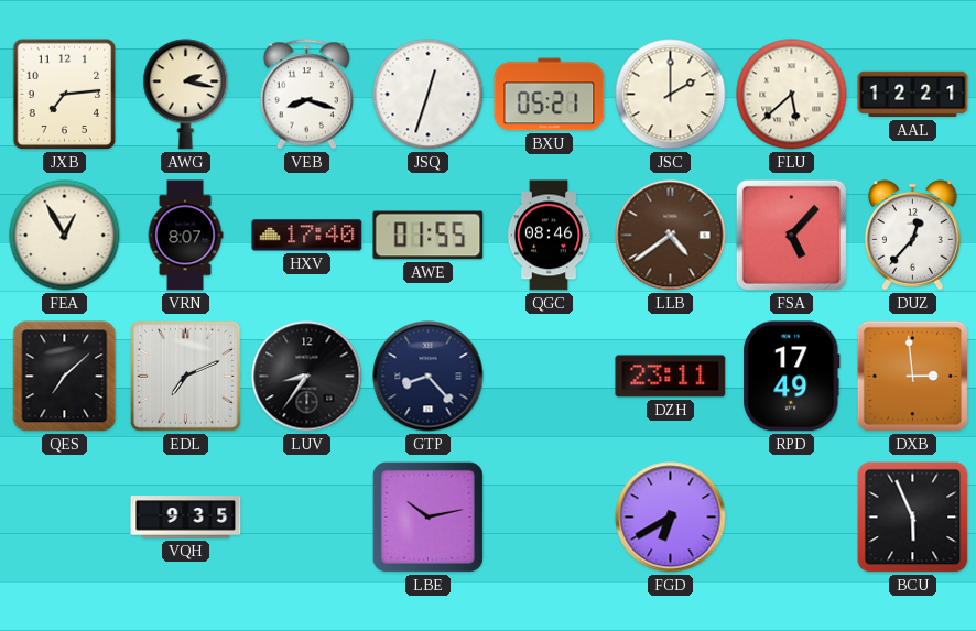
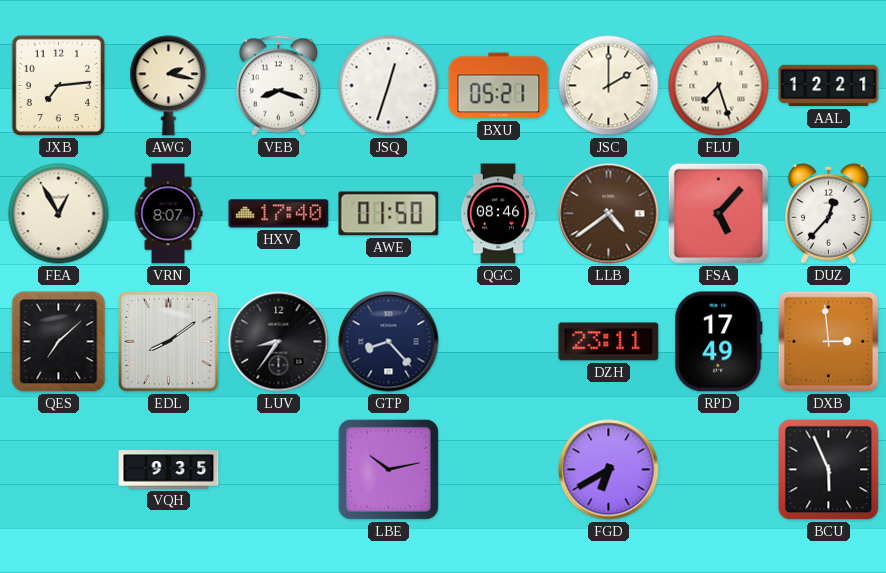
FLU: 5:38 -> 7:27
AWE: 01:55 -> 01:50
EDL: 7:11 -> 8:09
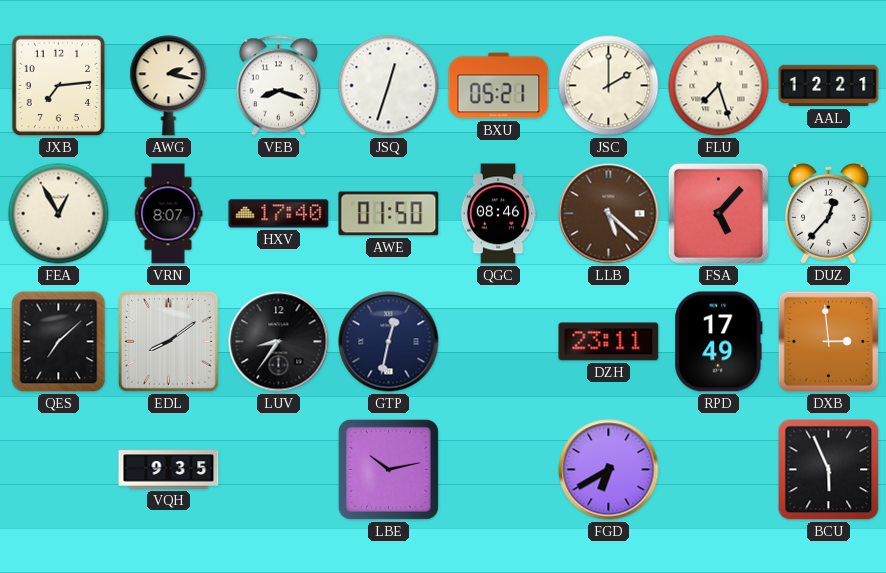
LLB: 4:39 -> 5:22
GTP: 8:23 -> 12:32
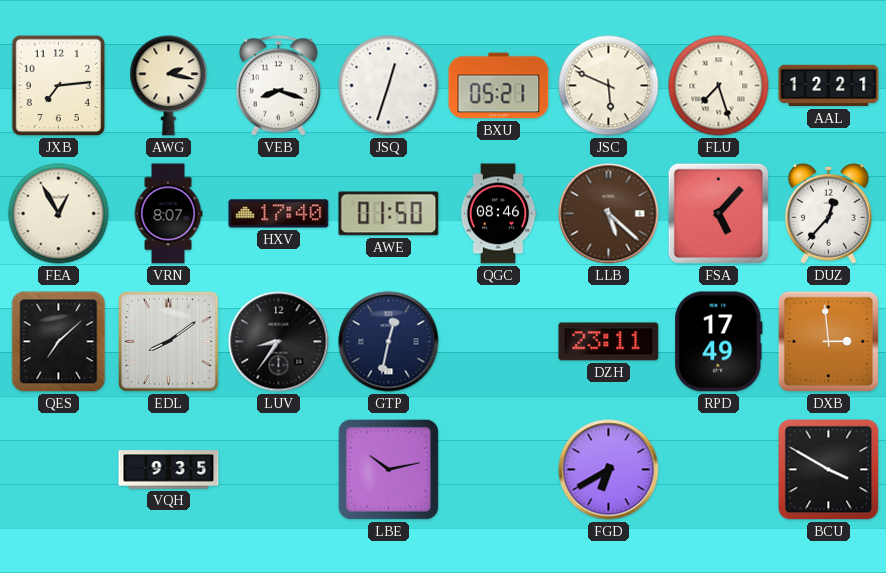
JSC: 2:00 -> 5:49
BCU: 5:56 -> 3:50
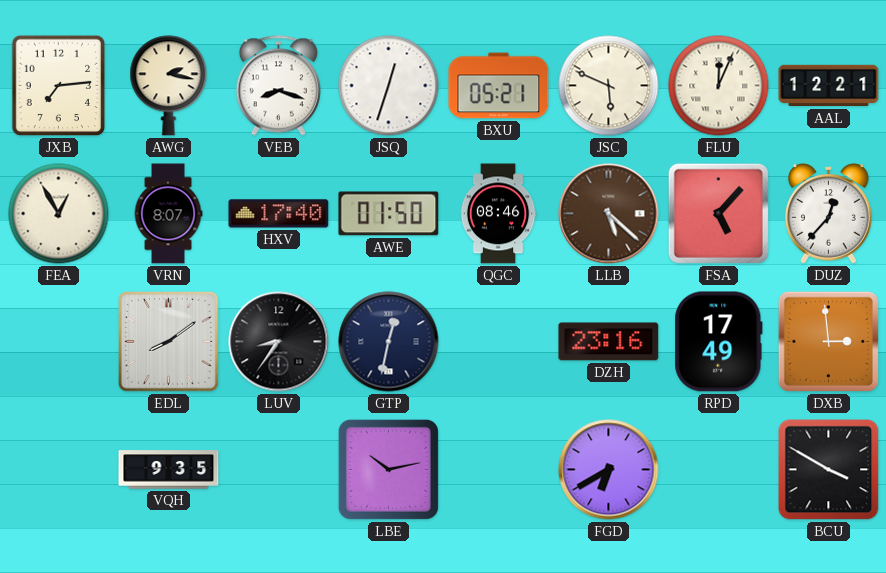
FLU: 7:27 -> 12:04
QES: 7:08 -> none
DZH: 23:11 -> 23:16
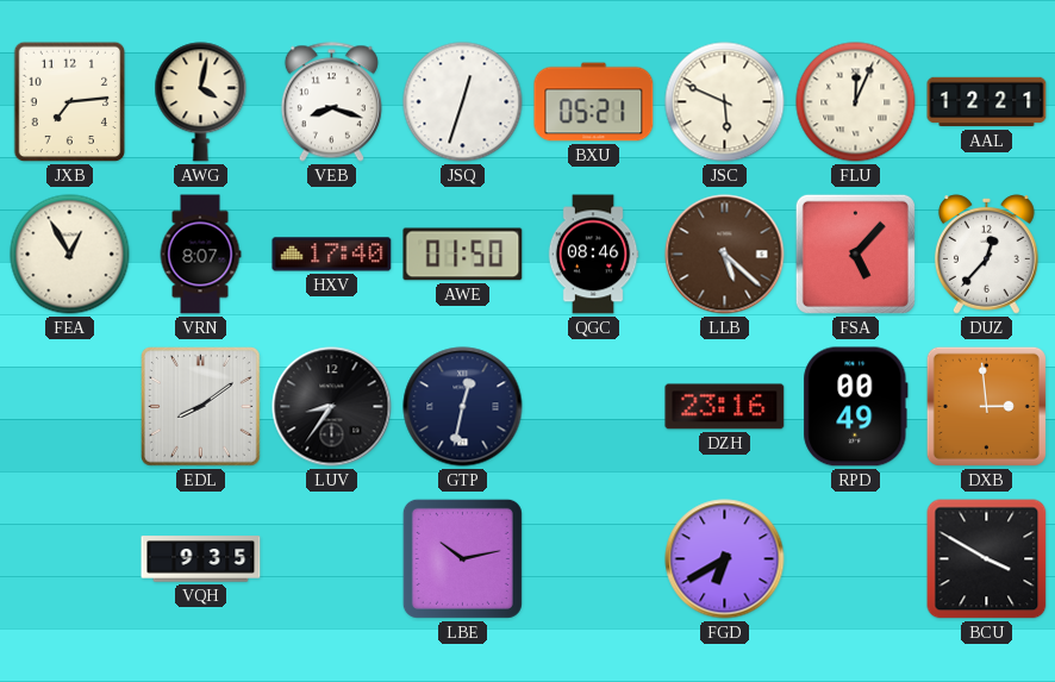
AWG: 2:17 -> 4:02
RPD: 17:49 -> 00:49
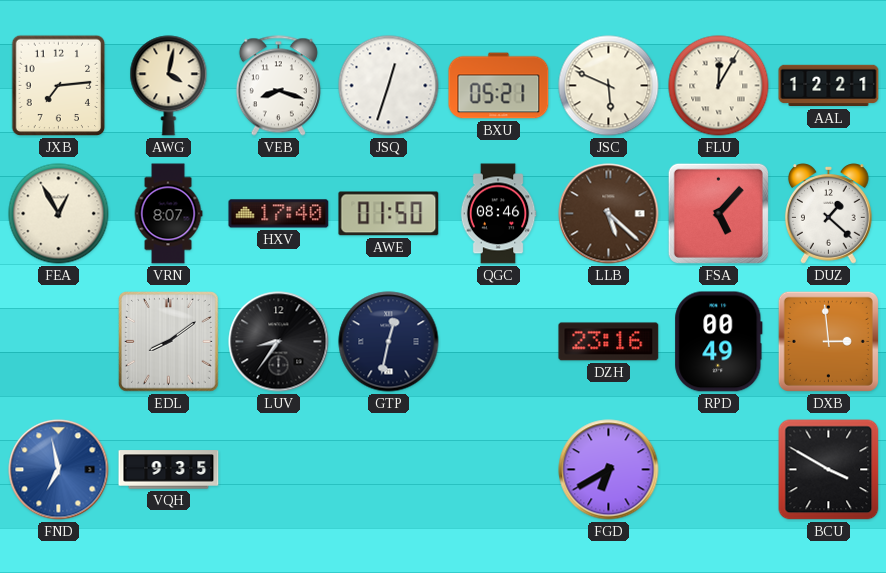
FLU: 12:04 -> 12:05
DUZ: 12:37 -> 1:22
FND: none -> 6:58
LBE: 10:13 -> none
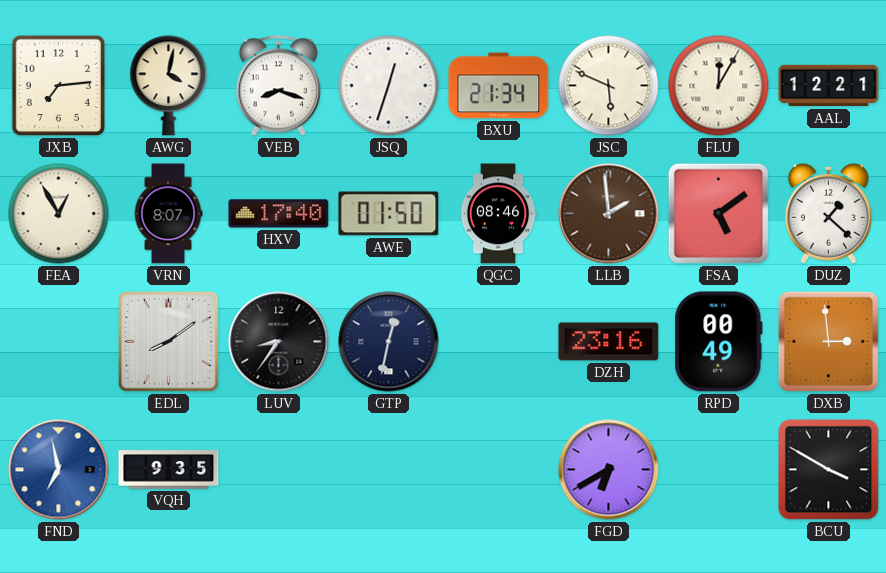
BXU: 05:21 -> 21:34
LLB: 5:22 -> 1:59
FSA: 5:07 -> 5:09
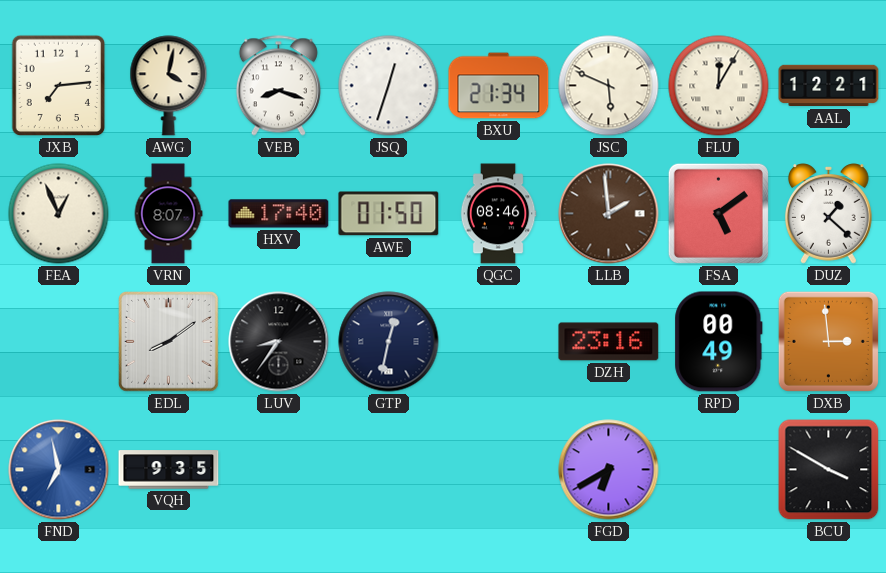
FEA: 12:55 -> 12:56
